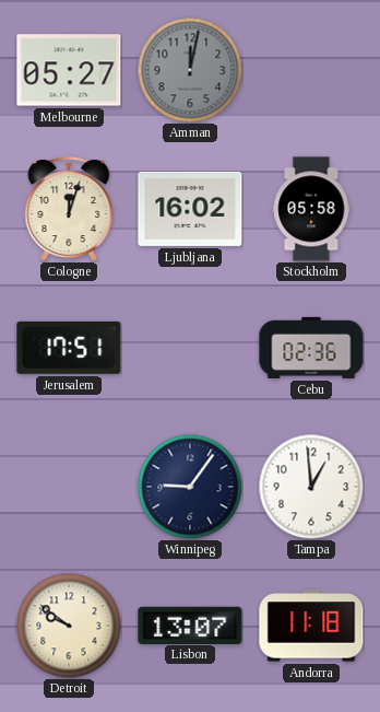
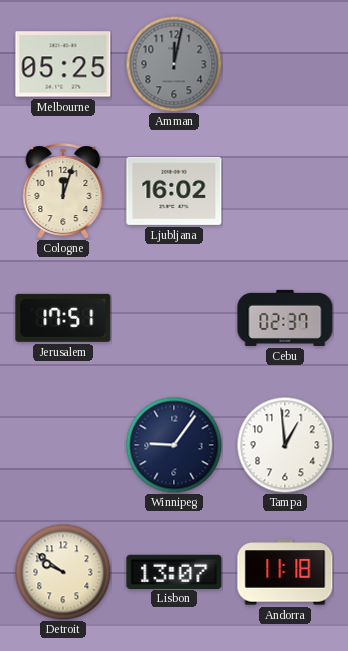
Melbourne: 05:27 -> 05:25
Stockholm: 05:58 -> none
Cebu: 02:36 -> 02:37
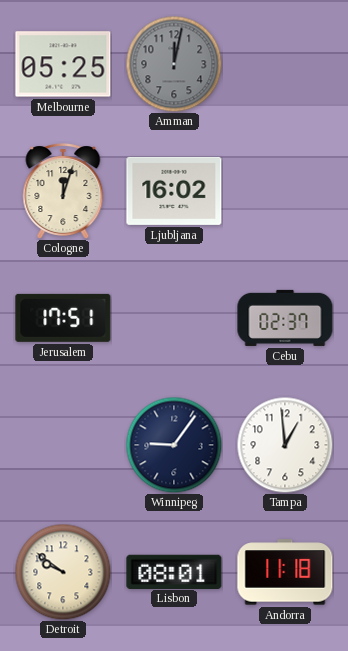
Lisbon: 13:07 -> 08:01
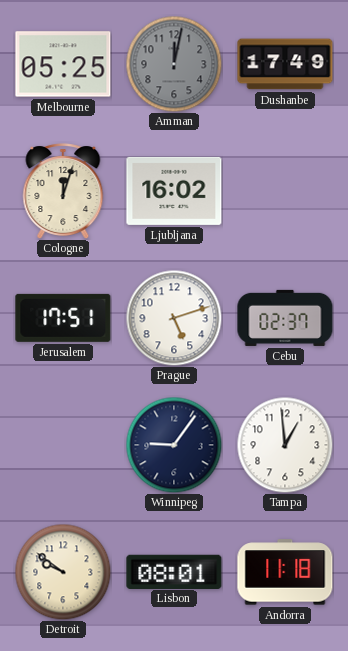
Dushanbe: none -> 17:49
Prague: none -> 5:12
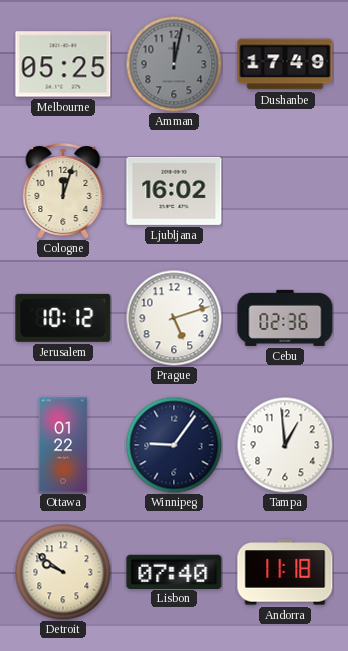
Jerusalem: 17:51 -> 10:12
Cebu: 02:37 -> 02:36
Ottawa: none -> 01:22
Lisbon: 08:01 -> 07:40
